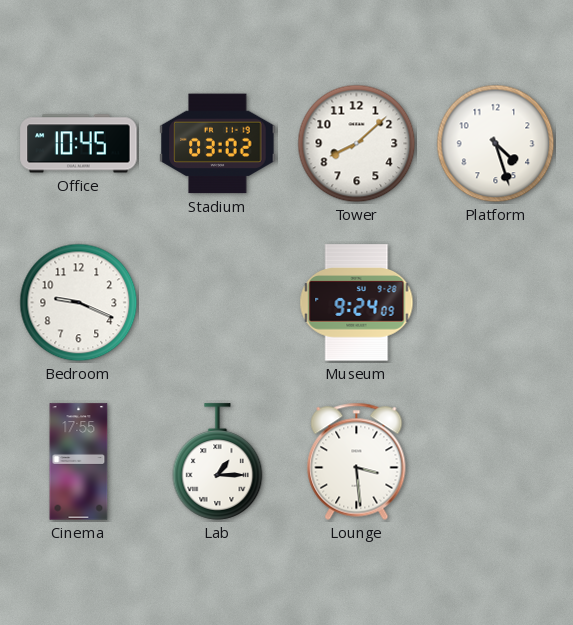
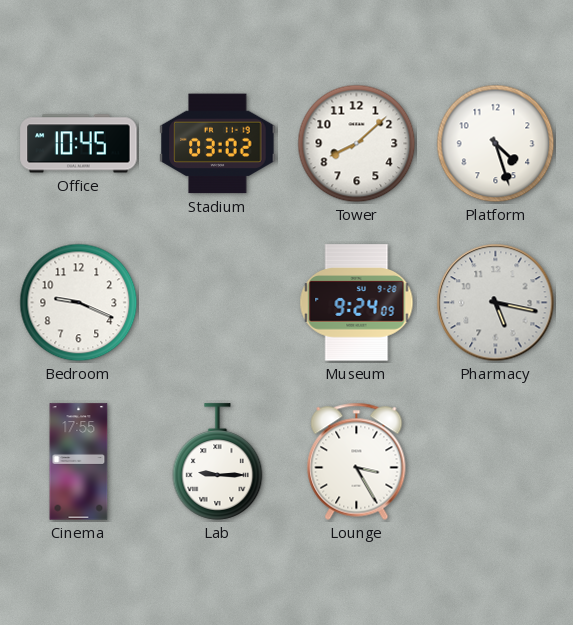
Pharmacy: none -> 5:17
Lab: 1:15 -> 9:15
Lounge: 3:29 -> 3:25
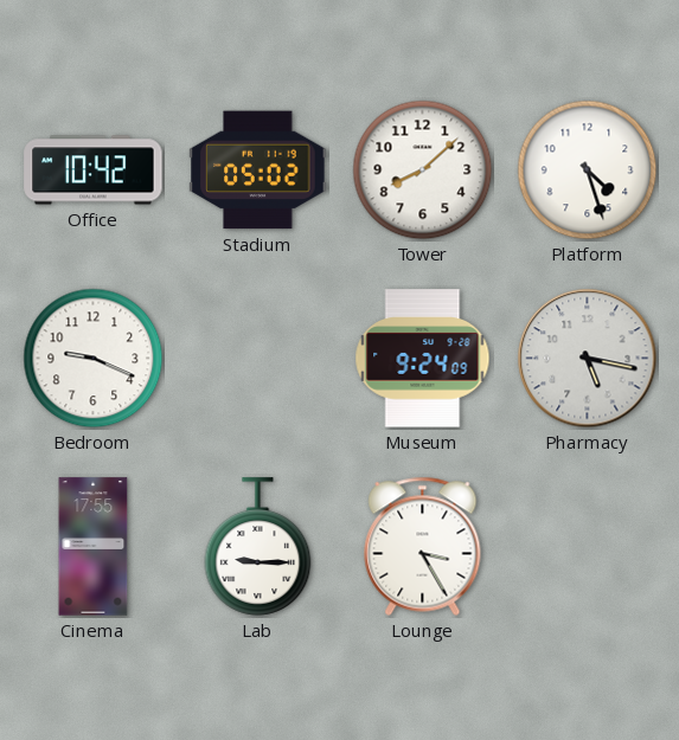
Office: 10:45 -> 10:42
Stadium: 03:02 -> 05:02
